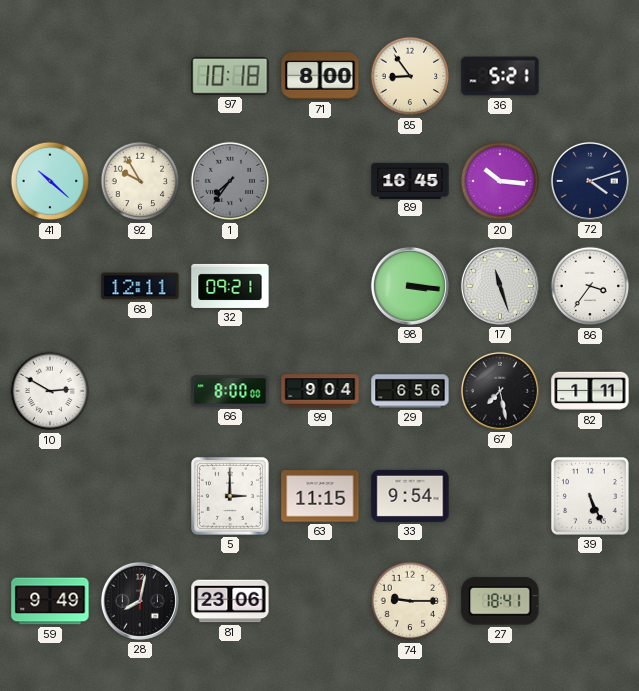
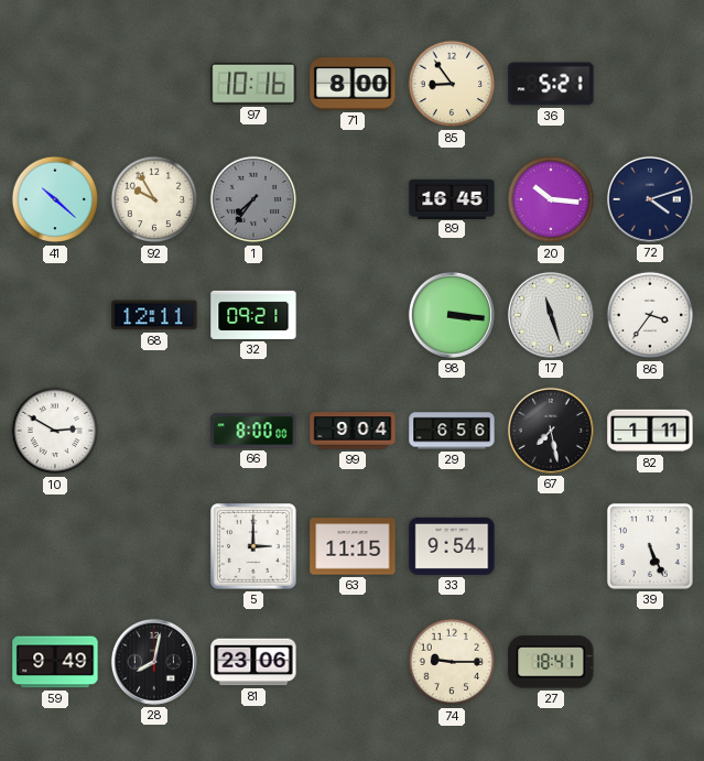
97: 10:18 -> 10:16
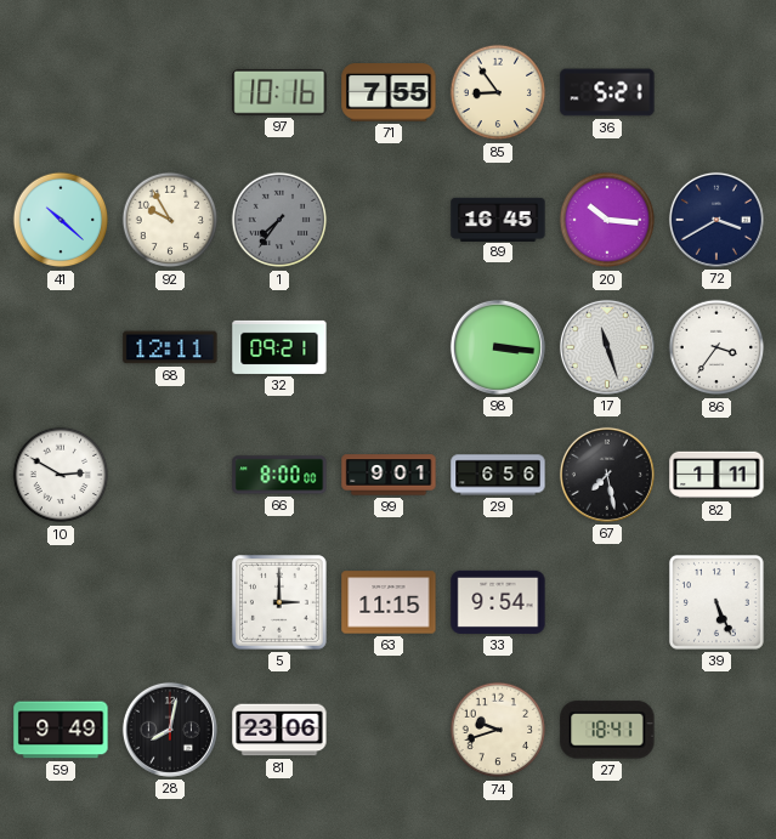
71: 8:00 -> 7:55
72: 4:12 -> 3:40
99: 9:04 -> 9:01
74: 9:15 -> 9:42
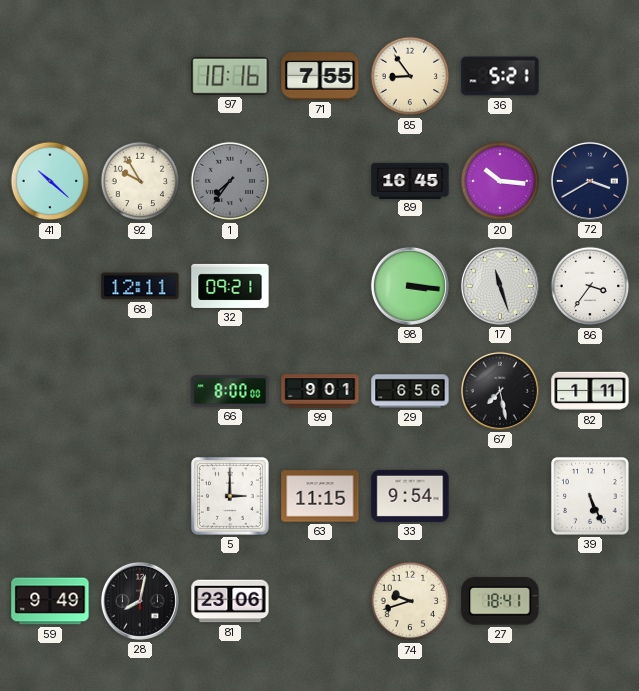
10: 2:50 -> none
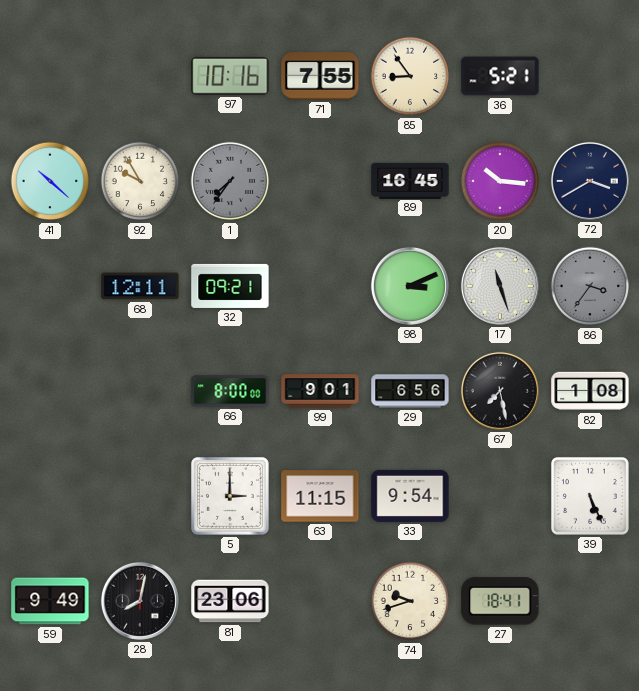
98: 3:16 -> 3:11
86 dial: white -> grey
82: 1:11 -> 1:08
